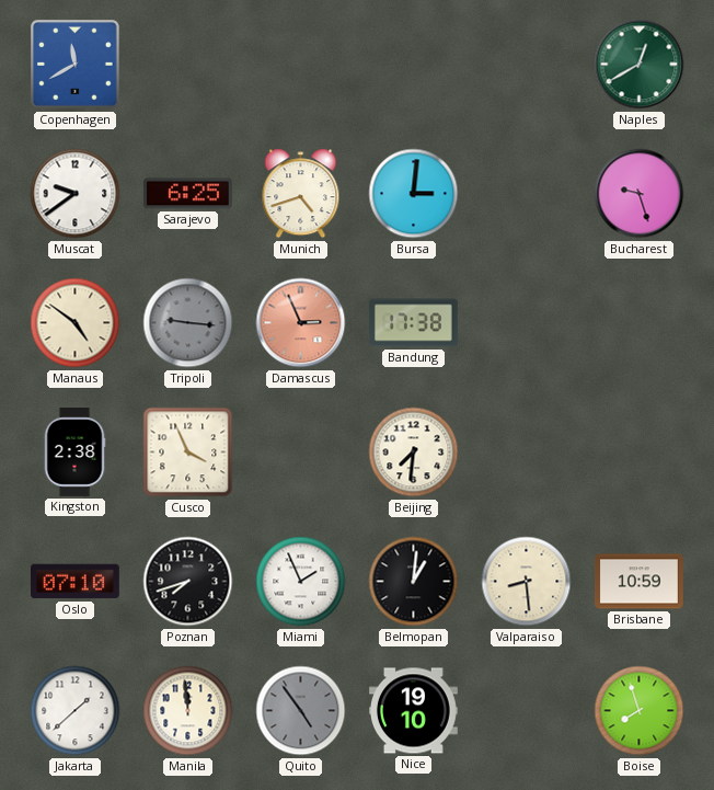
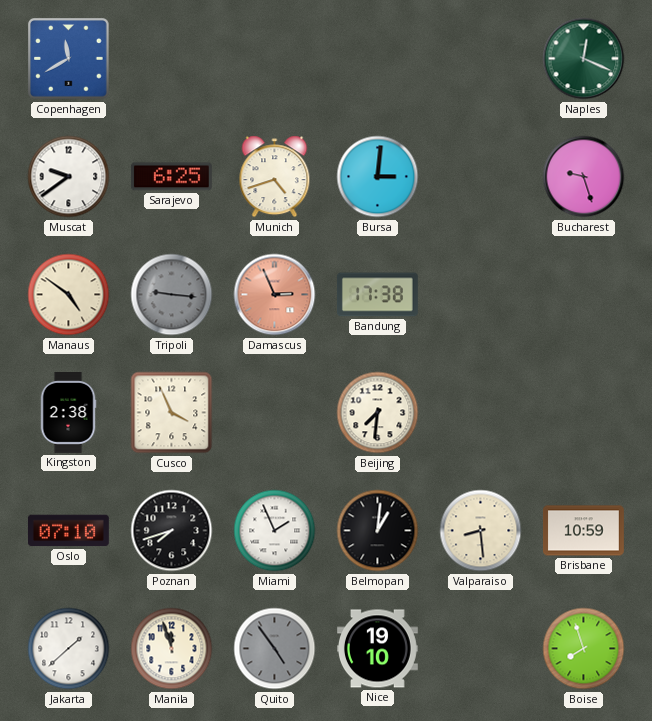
Naples: 12:40 -> 12:19
Manila: 11:59 -> 11:57
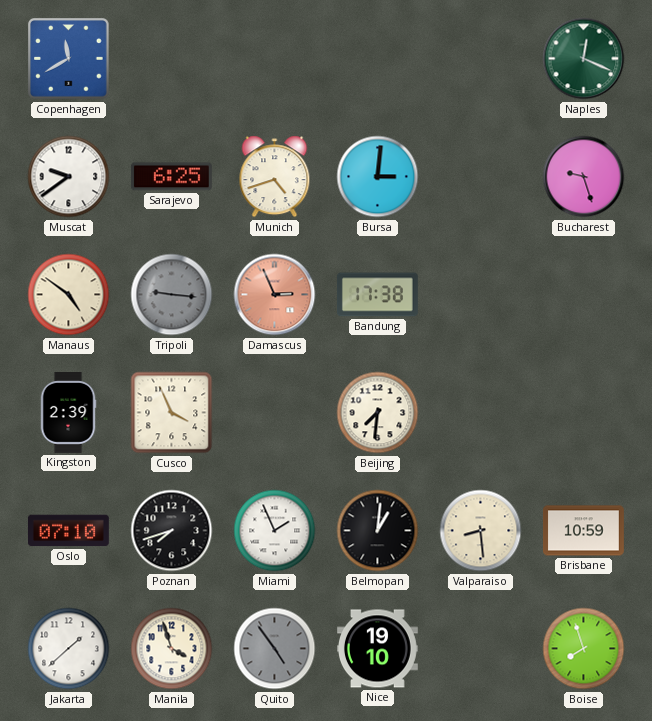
Kingston: 2:38 -> 2:39
Manila: 11:57 -> 3:57
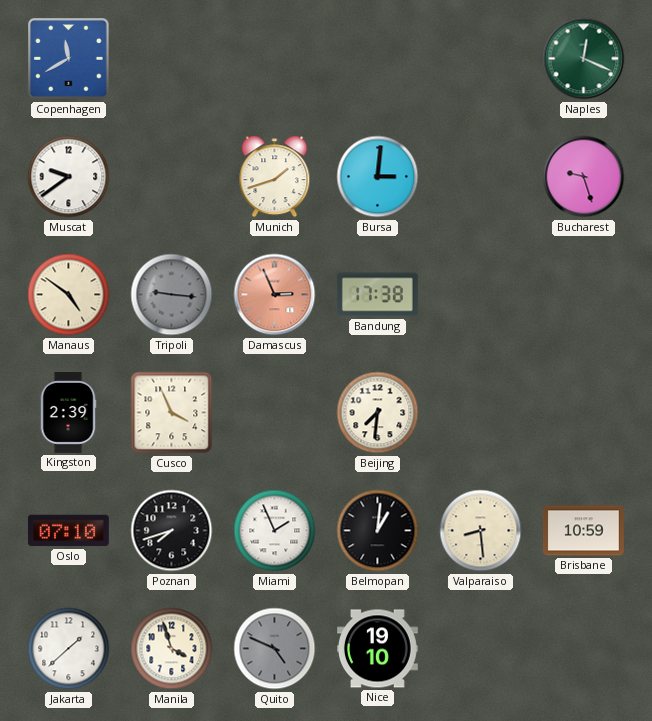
Sarajevo: 6:25 -> none
Munich: 4:42 -> 1:42
Quito: 4:54 -> 4:49
Boise: 7:57 -> none
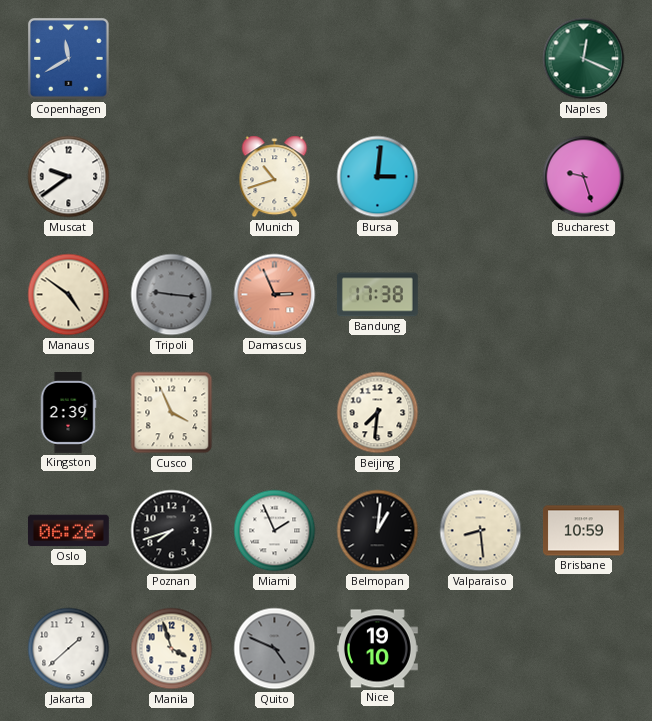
Munich: 1:42 -> 10:42
Oslo: 07:10 -> 06:26
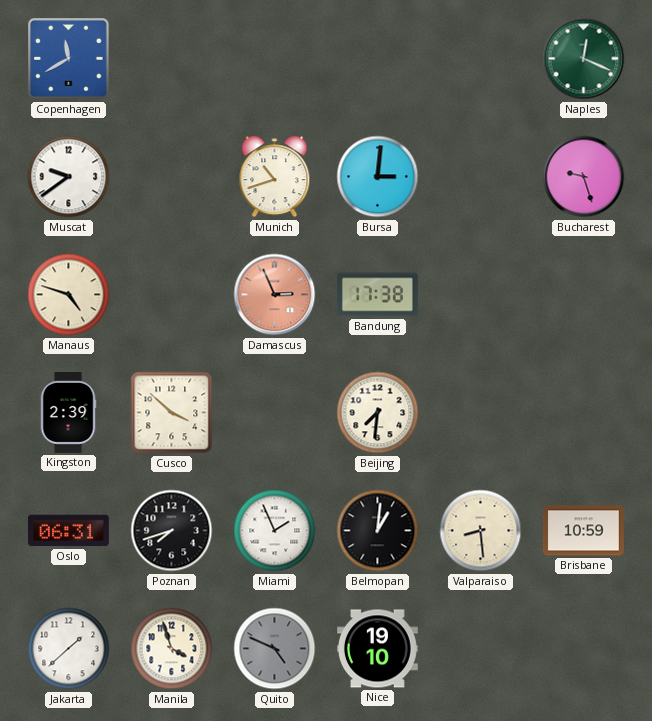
Manaus: 4:51 -> 4:48
Tripoli: 9:16 -> none
Cusco: 3:56 -> 3:52
Oslo: 06:26 -> 06:31
